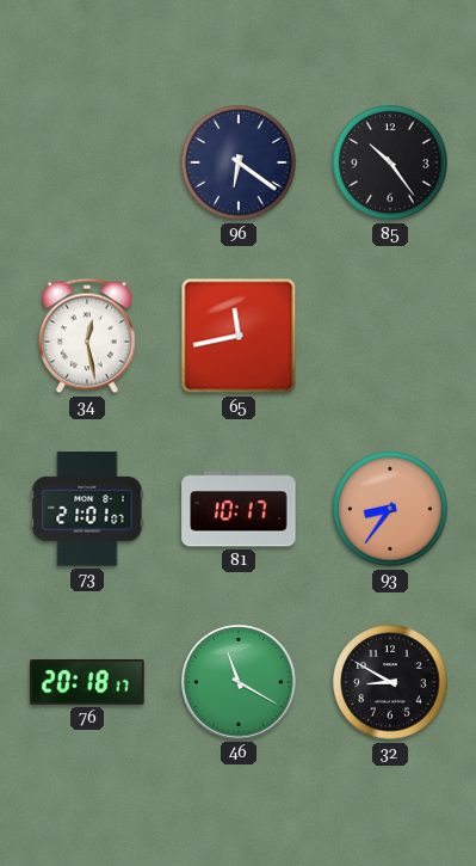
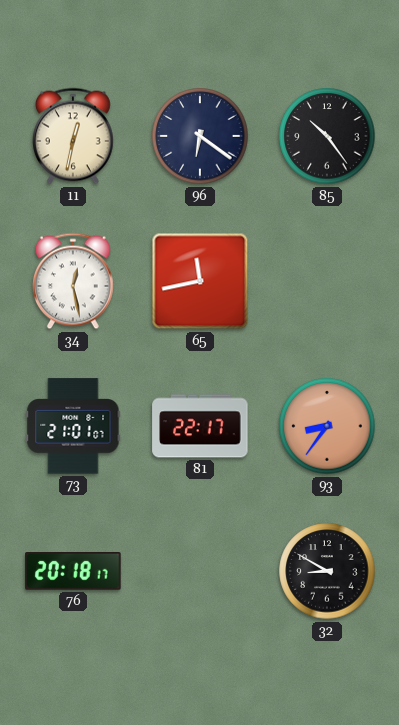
11: none -> 12:32
81: 10:17 -> 22:17
46: 11:20 -> none
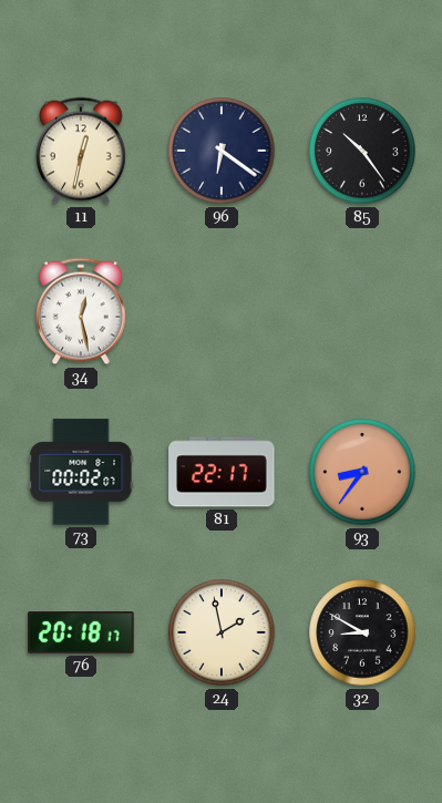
65: 11:43 -> none
73: 21:01 -> 00:02
24: none -> 1:58
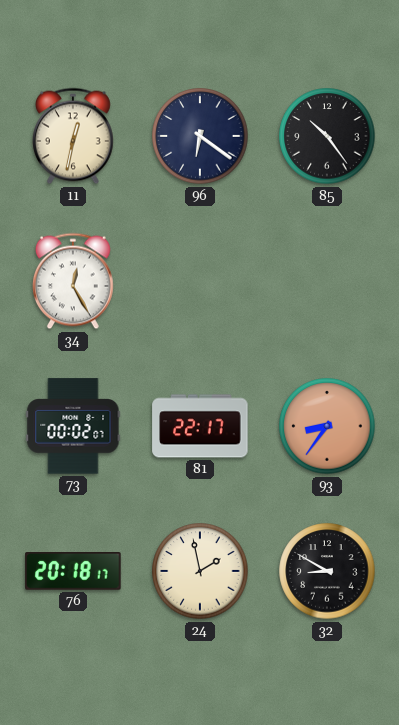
34: 12:28 -> 12:25
